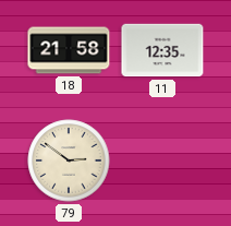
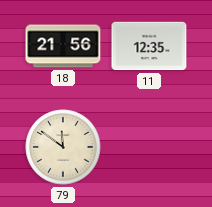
18: 21:58 -> 21:56
79: 2:51 -> 11:51
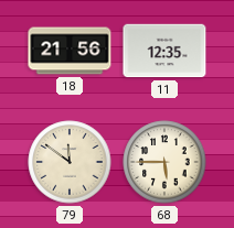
68: none -> 5:45
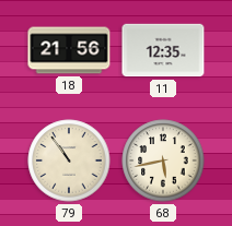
79: 11:51 -> 10:54
68: 5:45 -> 5:43
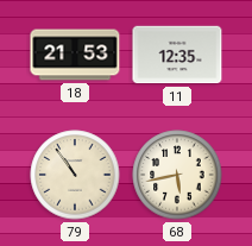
18: 21:56 -> 21:53
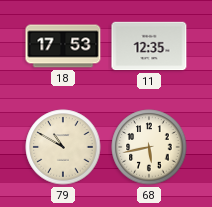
18: 21:53 -> 17:53
79: 10:54 -> 10:50
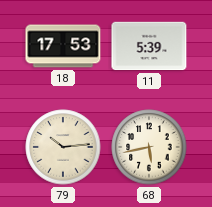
11: 12:35 -> 5:39
79: 10:50 -> 10:14
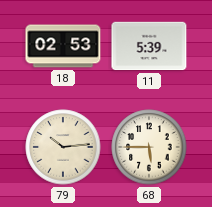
18: 17:53 -> 02:53
68: 5:43 -> 5:45
